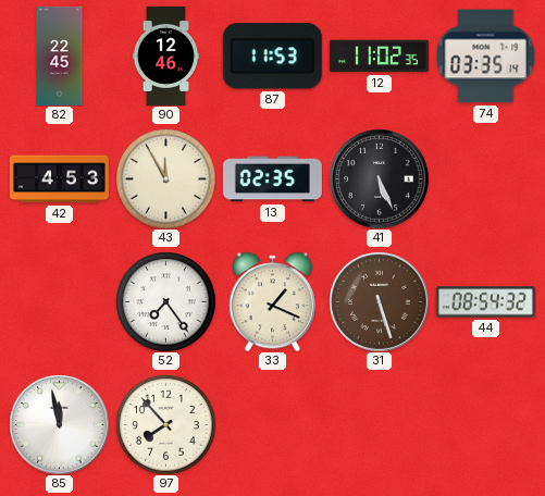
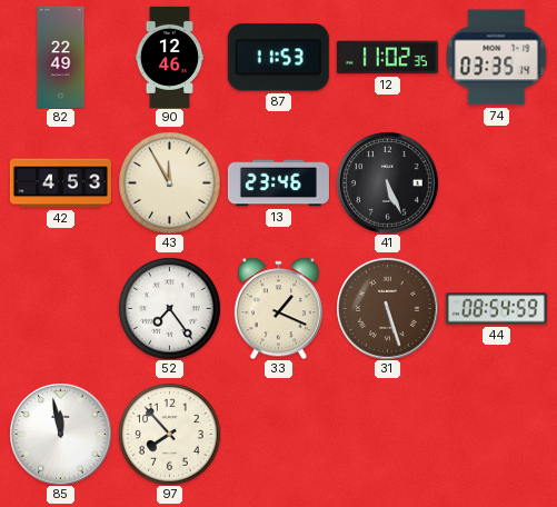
82: 22:45 -> 22:49
13: 02:35 -> 23:46
44: 08:54:32 -> 08:54:59
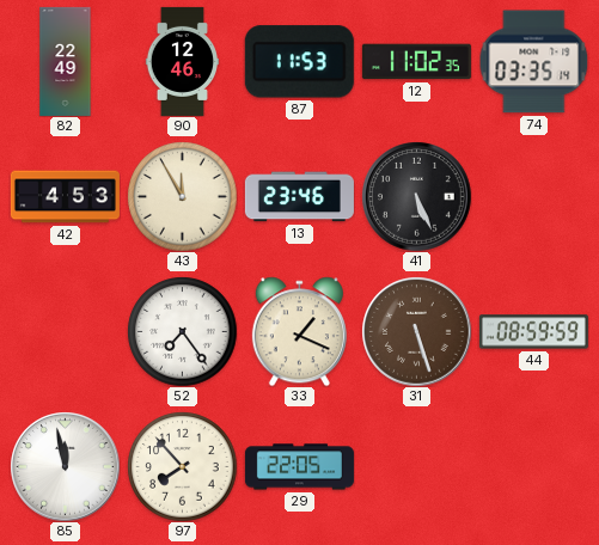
44: 08:54 -> 08:59
29: none -> 22:05
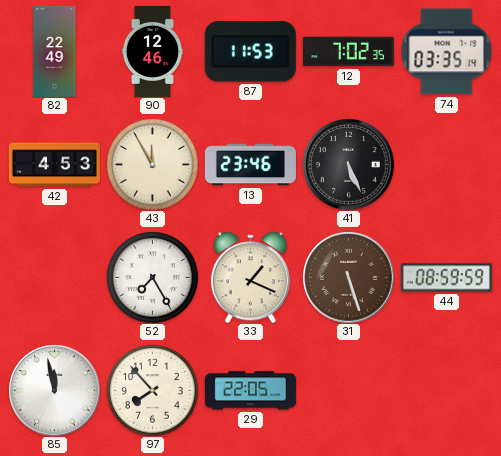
12: 11:02 -> 7:02
52: 7:24 -> 7:25
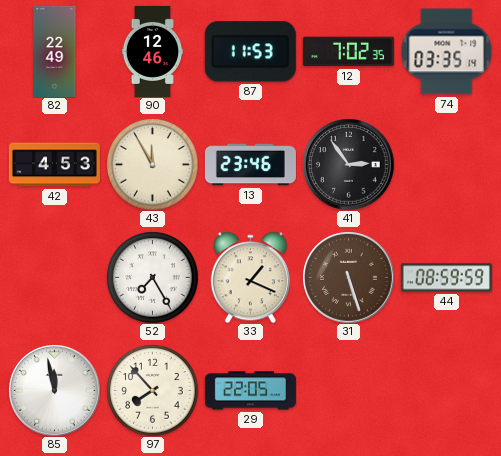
41: 5:26 -> 2:54
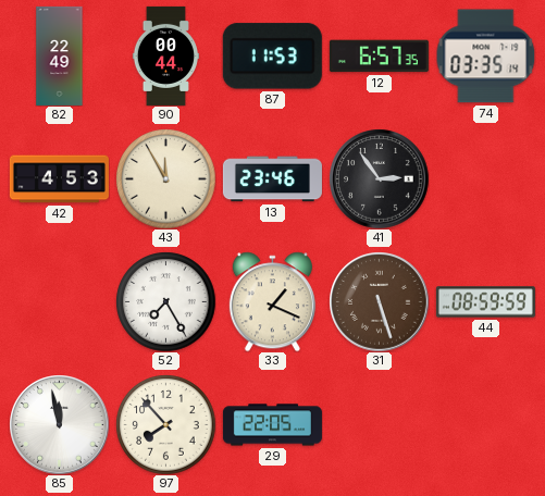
90: 12:46 -> 00:44
12: 7:02 -> 6:57
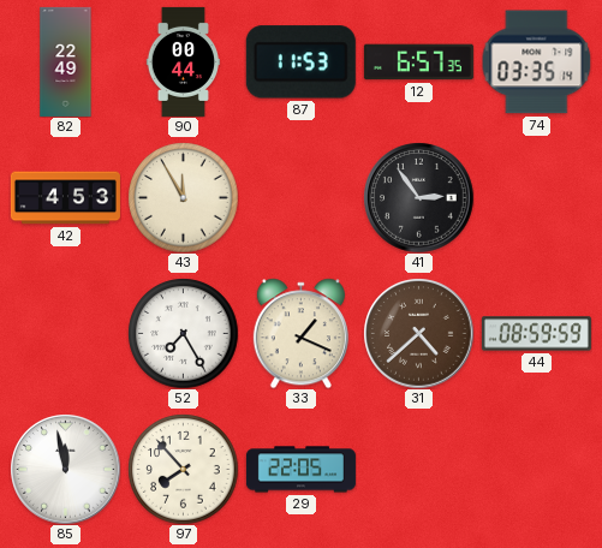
13: 23:46 -> none
31: 5:27 -> 4:38
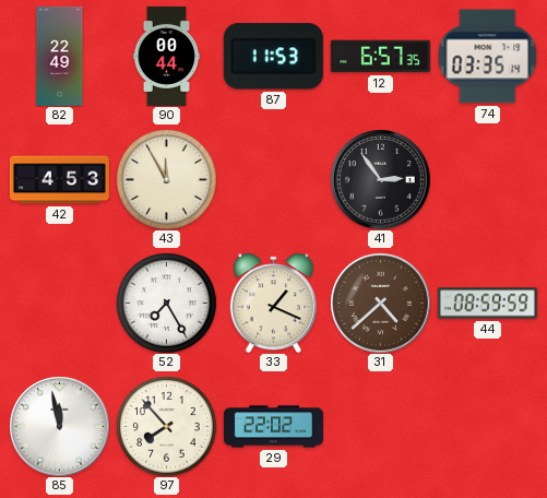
29: 22:05 -> 22:02
